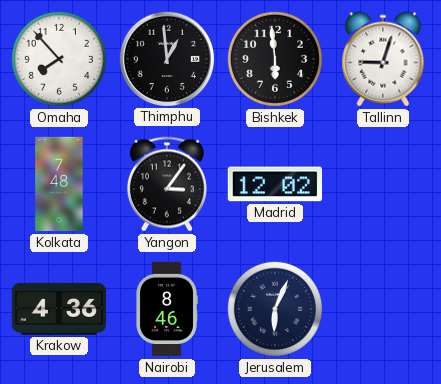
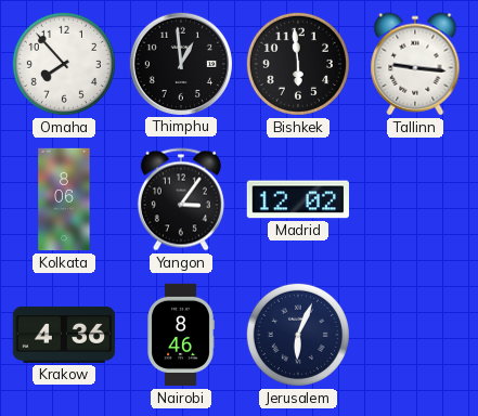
Tallinn: 9:03 -> 9:16
Kolkata: 7:48 -> 8:06
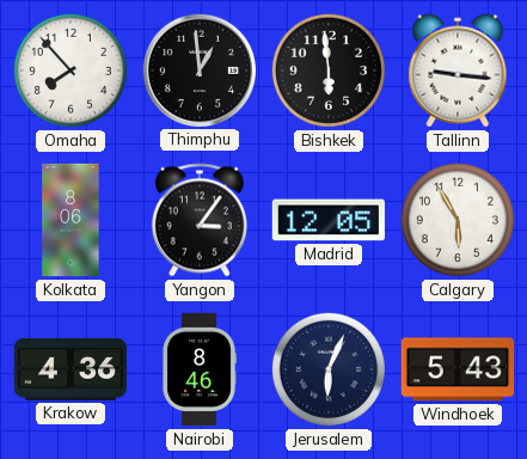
Madrid: 12:02 -> 12:05
Calgary: none -> 5:55
Windhoek: none -> 5:43
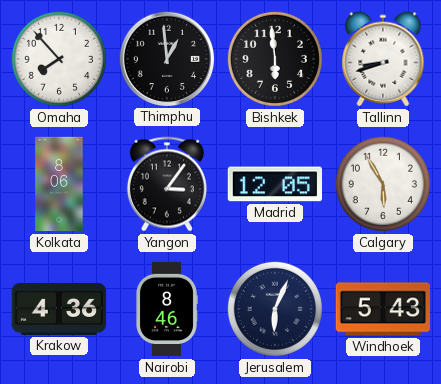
Tallinn: 9:16 -> 8:42
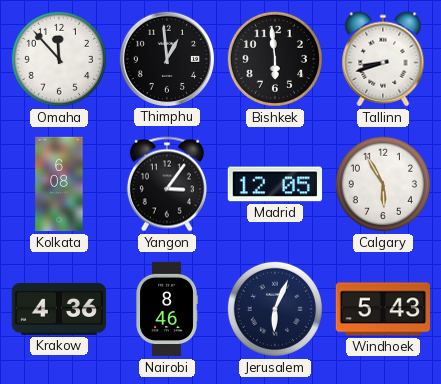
Omaha: 7:53 -> 11:53
Kolkata: 8:06 -> 6:08
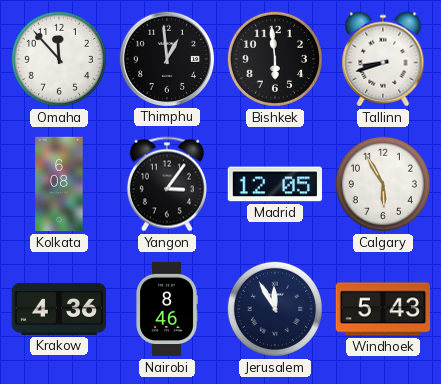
Jerusalem: 6:04 -> 11:55
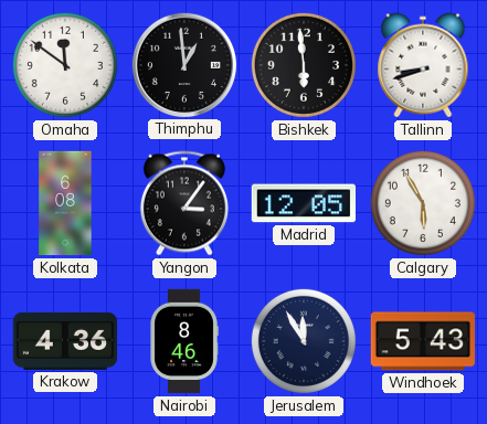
Omaha: 11:53 -> 11:51
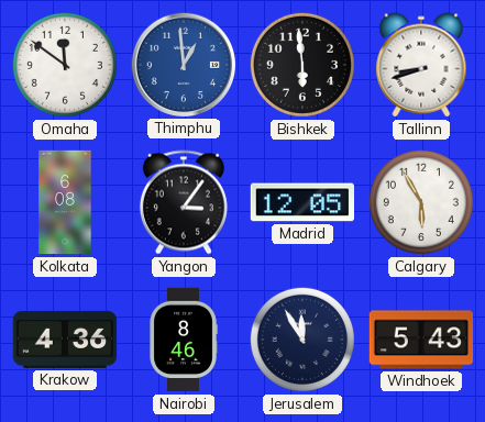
Thimphu dial: black -> blue
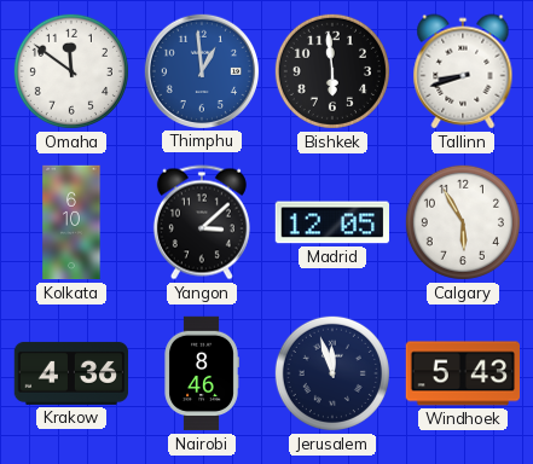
Kolkata: 6:08 -> 6:10
Yangon: 3:06 -> 3:08
Jerusalem: 11:55 -> 11:57
